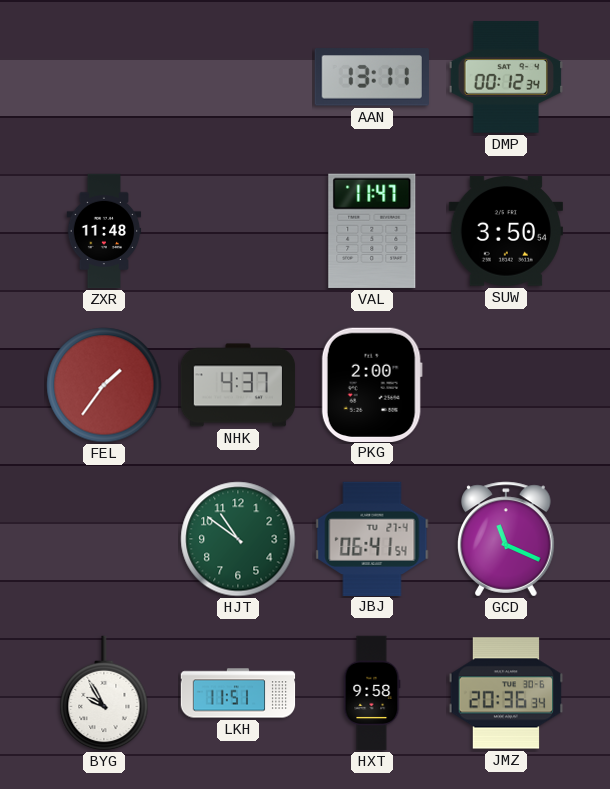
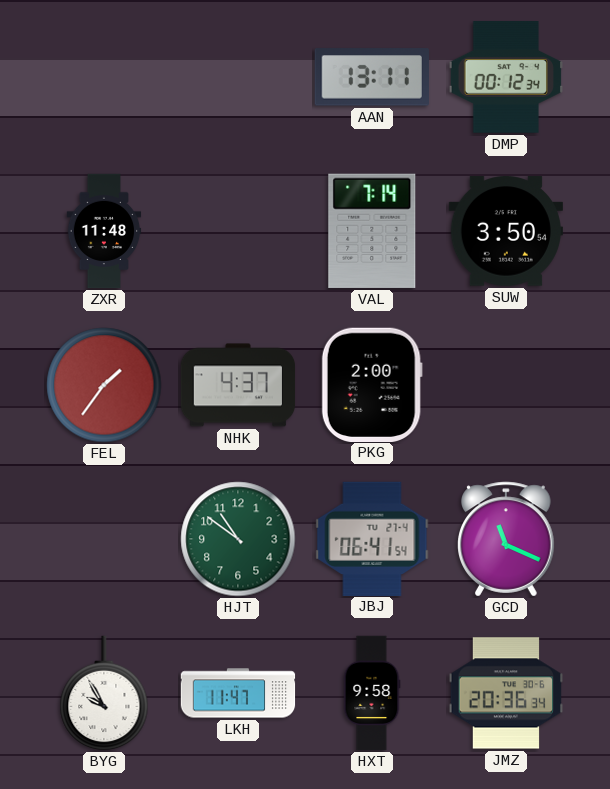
VAL: 11:47 -> 7:14
LKH: 11:51 -> 11:47
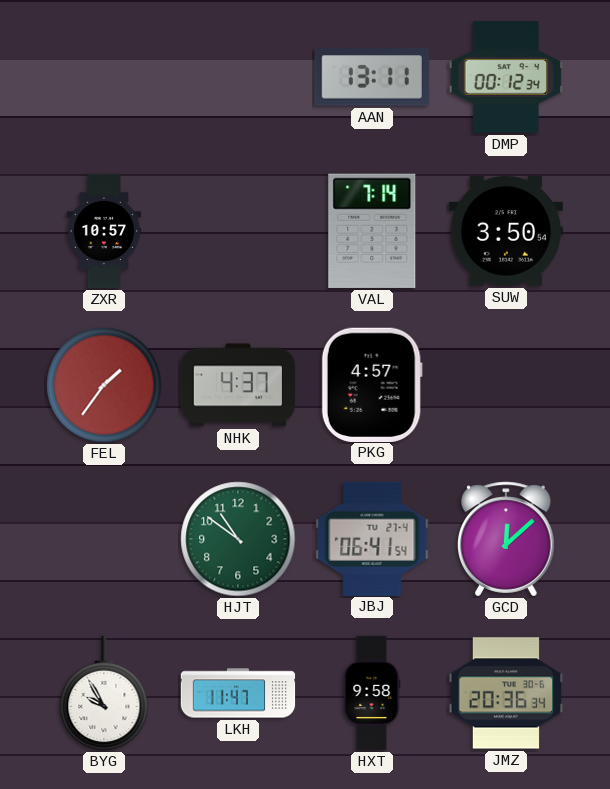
ZXR: 11:48 -> 10:57
PKG: 2:00 -> 4:57
GCD: 11:19 -> 12:08
